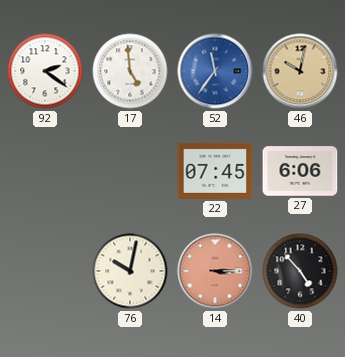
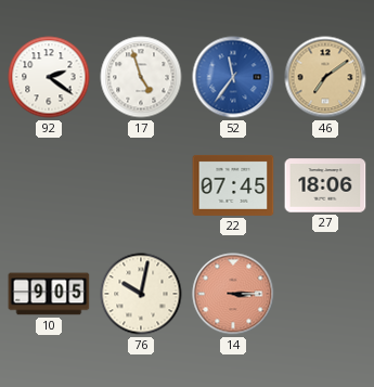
17: 4:59 -> 4:57
46: 10:02 -> 7:09
27: 6:06 -> 18:06
10: none -> 9:05
40: 4:53 -> none
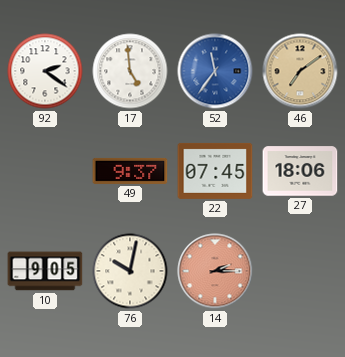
17: 4:57 -> 4:59
49: none -> 9:37
14: 3:15 -> 2:15
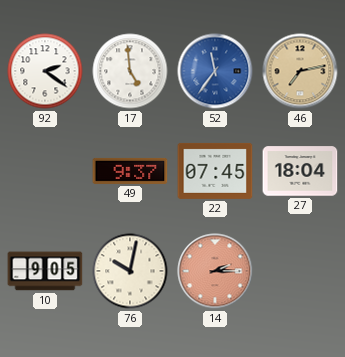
46: 7:09 -> 7:13
27: 18:06 -> 18:04
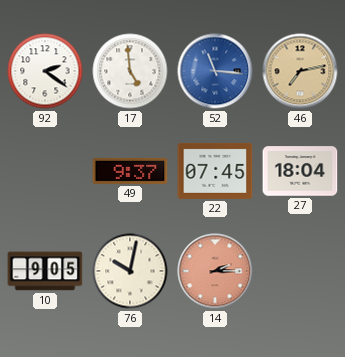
52: 11:36 -> 11:16
